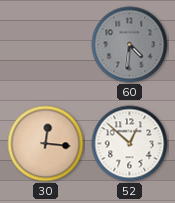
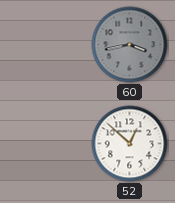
60: 4:31 -> 3:43
30: 12:16 -> none
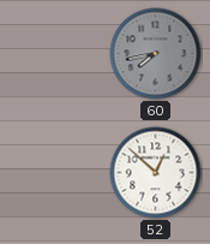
60: 3:43 -> 7:43
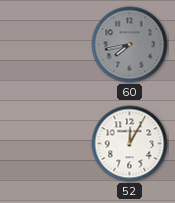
52: 12:52 -> 12:05
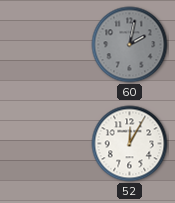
60: 7:43 -> 2:02
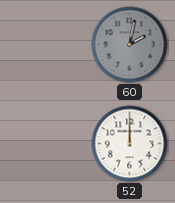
52: 12:05 -> 12:00
